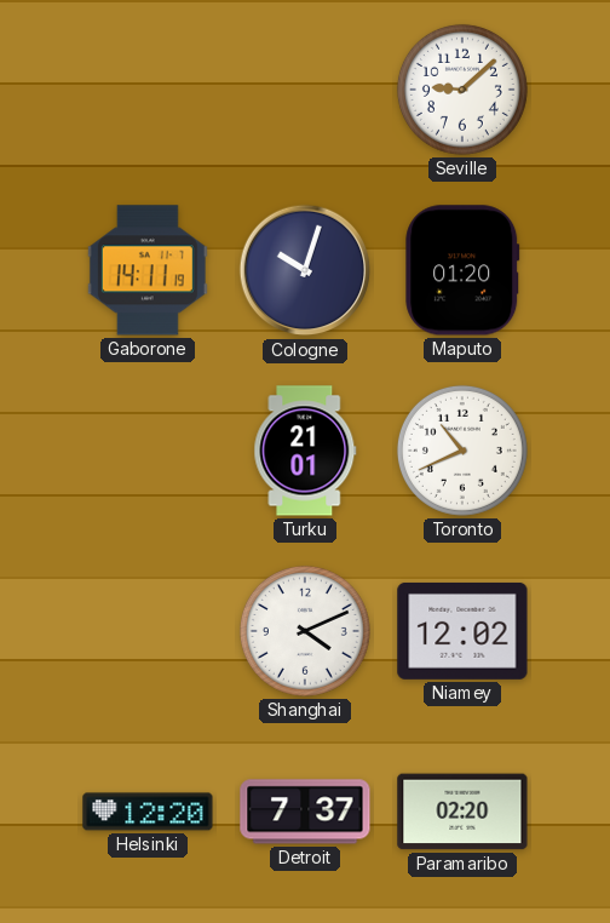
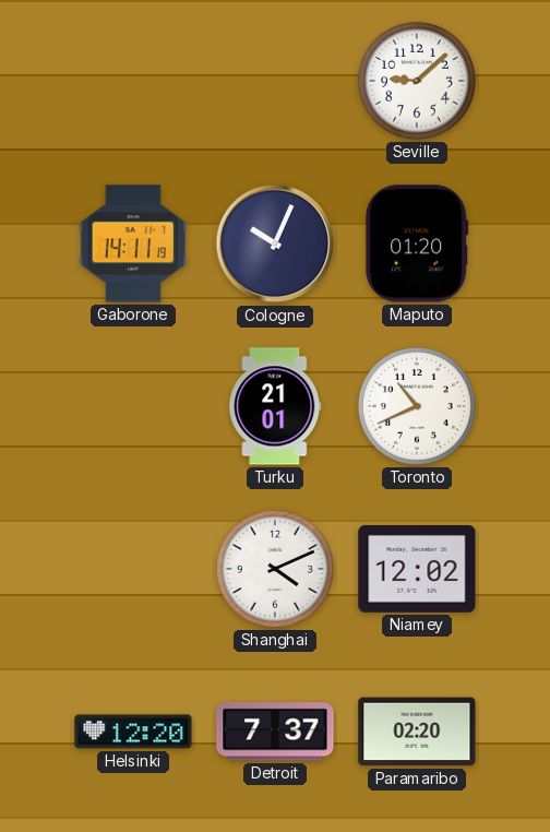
Cologne: 10:03 -> 10:04
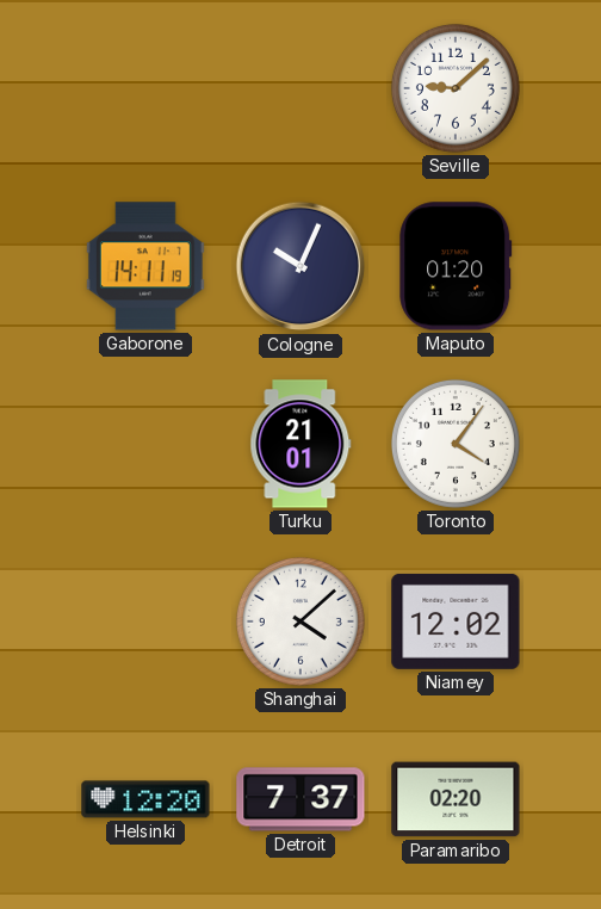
Toronto: 10:41 -> 4:06
Shanghai: 4:11 -> 4:08
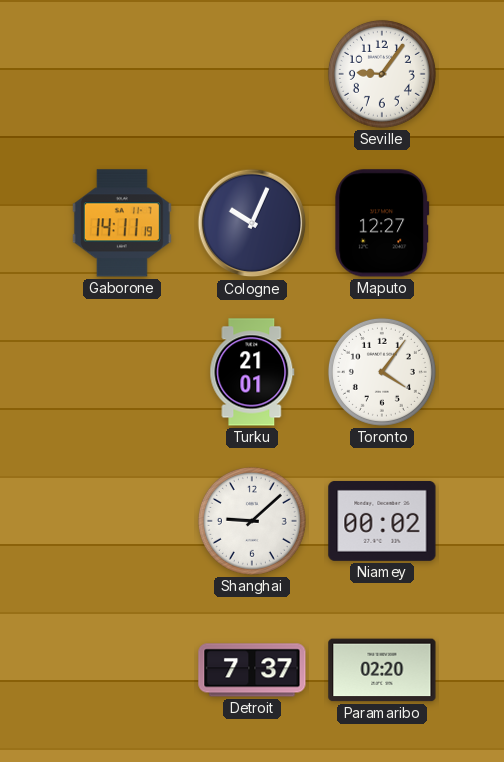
Seville: 9:08 -> 9:06
Maputo: 01:20 -> 12:27
Shanghai: 4:08 -> 9:08
Niamey: 12:02 -> 00:02
Helsinki: 12:20 -> none
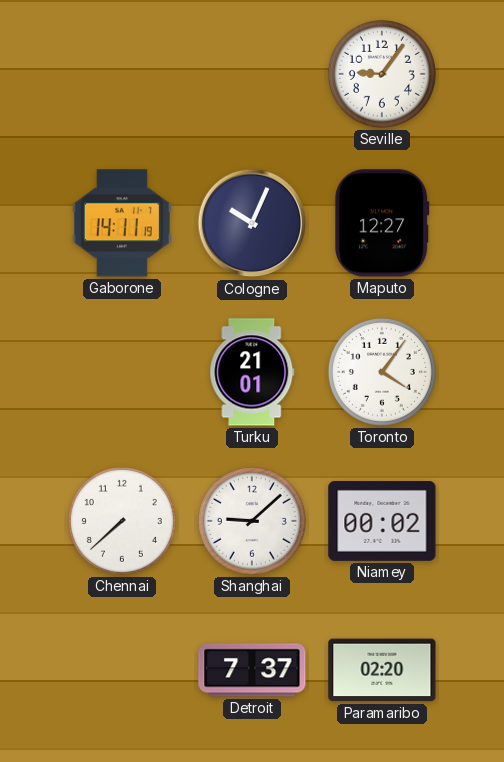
Chennai: none -> 7:38
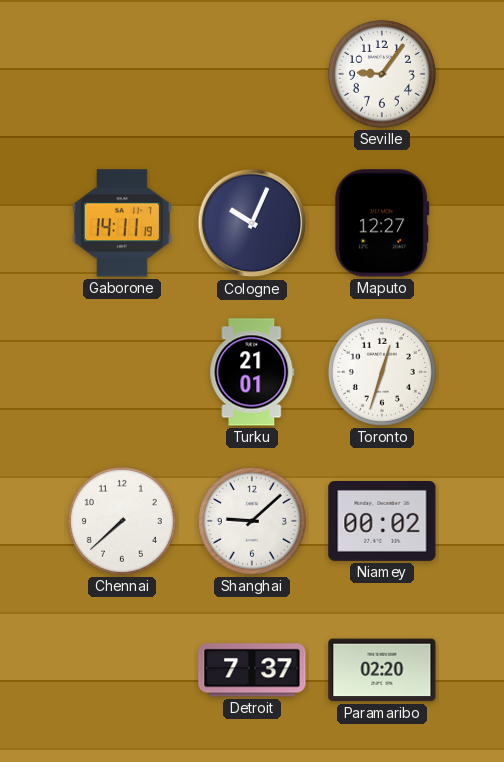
Toronto: 4:06 -> 12:33
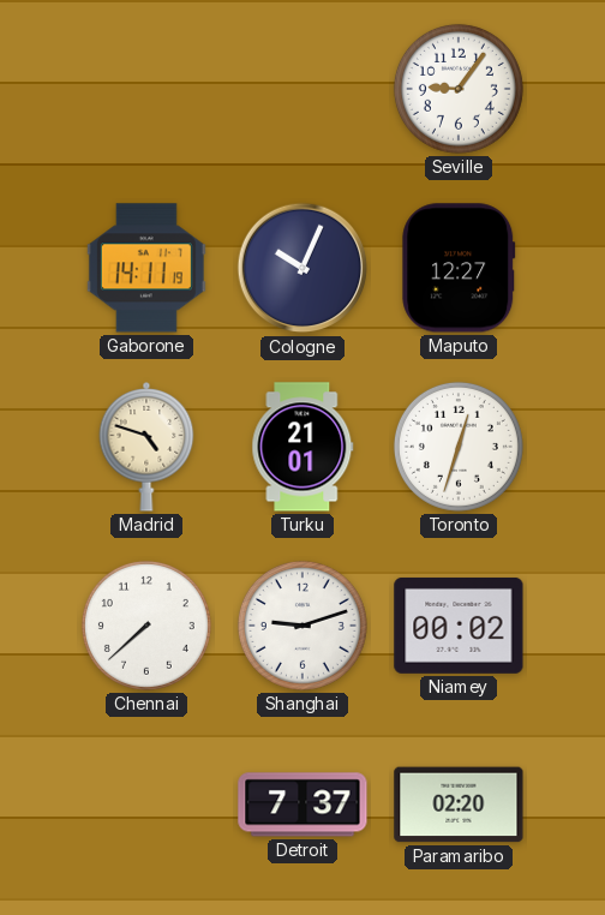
Madrid: none -> 4:48
Shanghai: 9:08 -> 9:12
